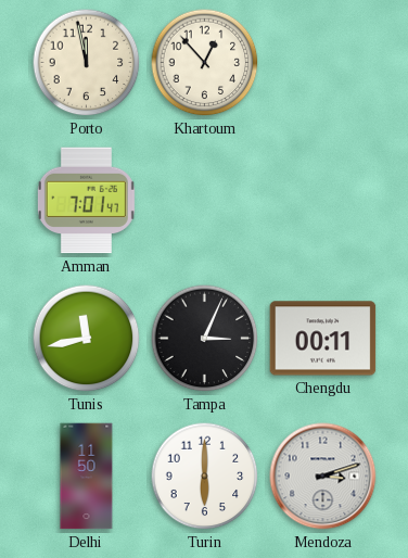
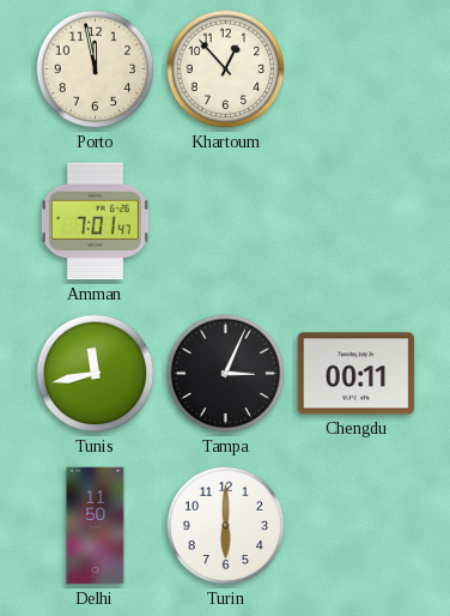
Mendoza: 3:12 -> none
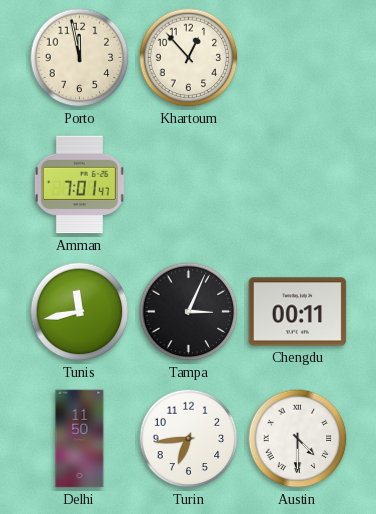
Turin: 6:00 -> 6:44
Austin: none -> 4:30
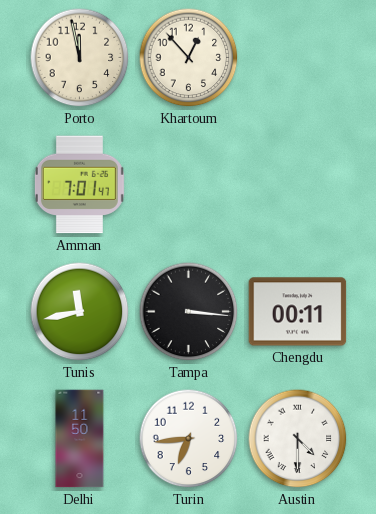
Tampa: 3:04 -> 3:16
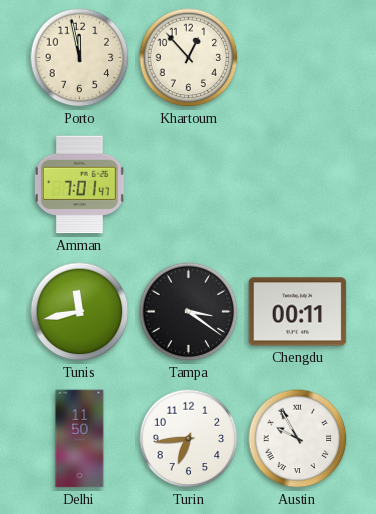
Tampa: 3:16 -> 3:21
Austin: 4:30 -> 9:55
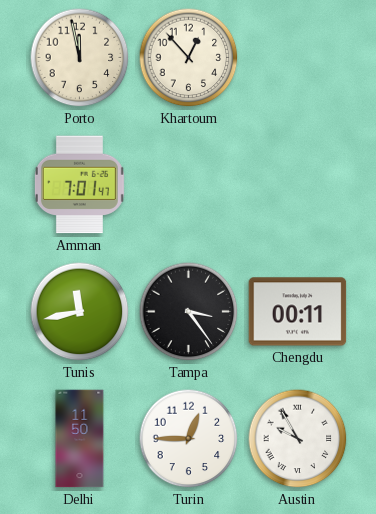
Tampa: 3:21 -> 3:24
Turin: 6:44 -> 12:45
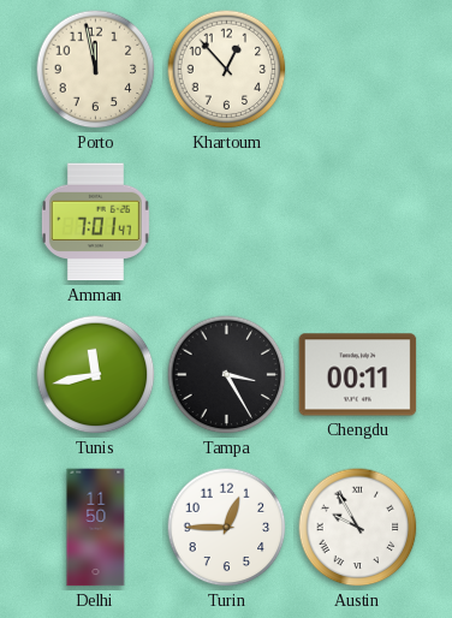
Tampa: 3:24 -> 3:25
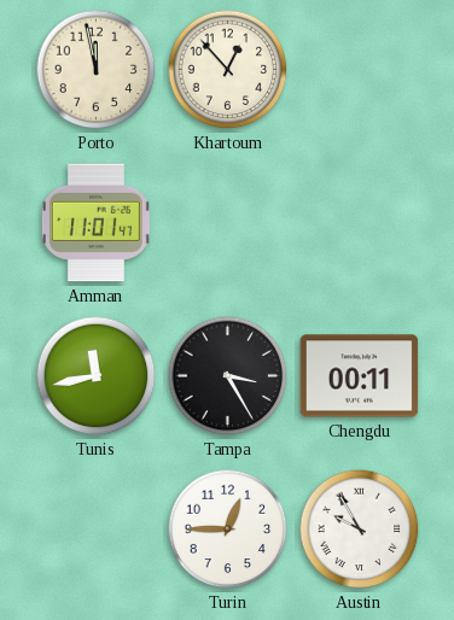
Amman: 7:01 -> 11:01
Delhi: 11:50 -> none
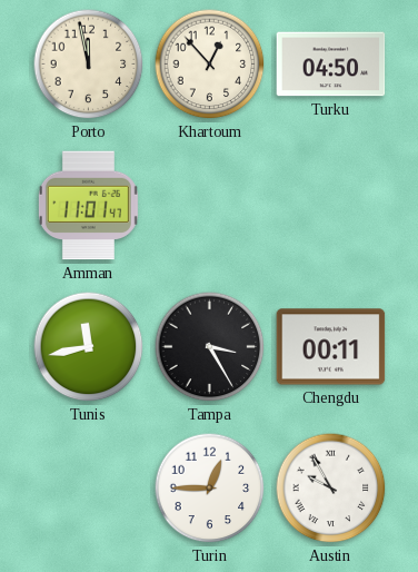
Turku: none -> 04:50
